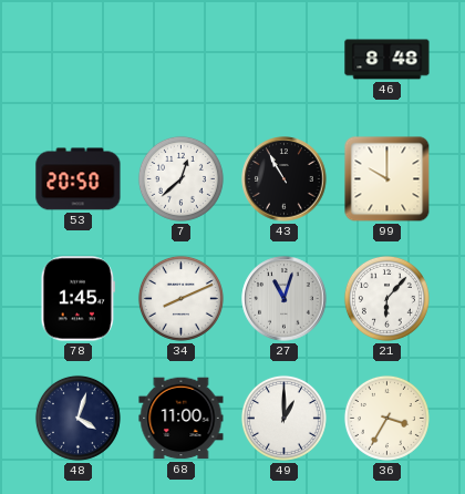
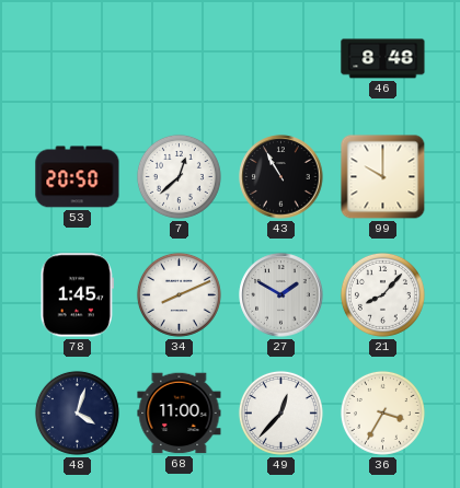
27: 11:03 -> 1:50
21: 6:07 -> 8:07
49: 1:00 -> 12:37
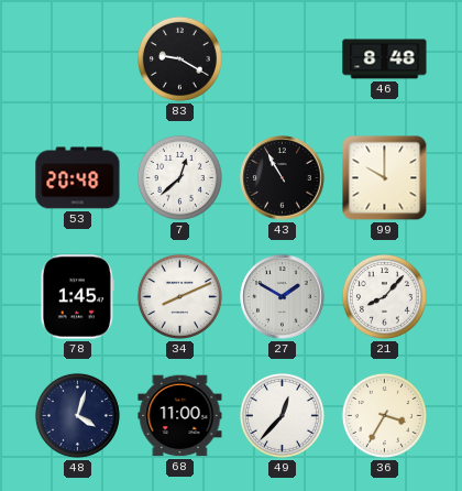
83: none -> 9:20
53: 20:50 -> 20:48
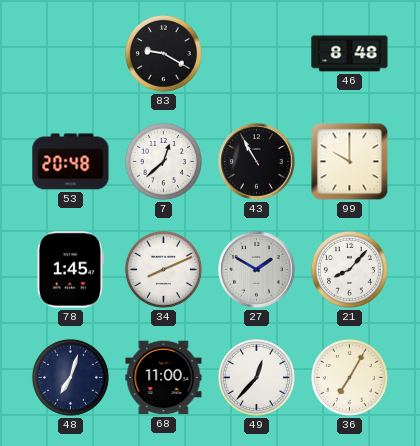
48: 4:03 -> 7:03
36: 3:35 -> 7:05
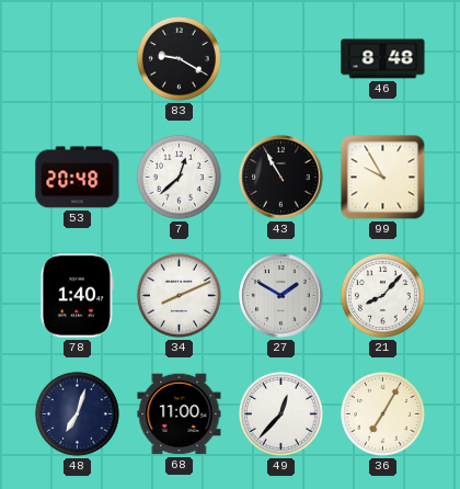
99: 10:00 -> 9:55
78: 1:45 -> 1:40
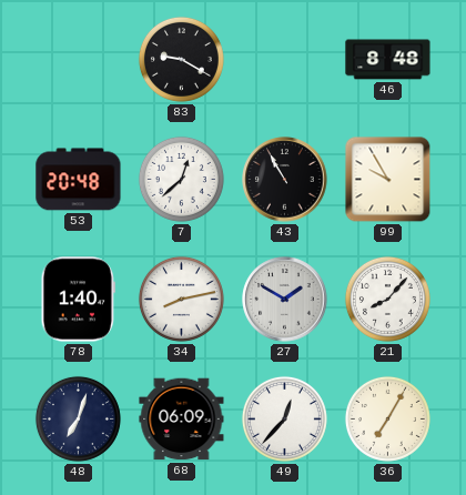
34: 8:11 -> 8:13
68: 11:00 -> 06:09
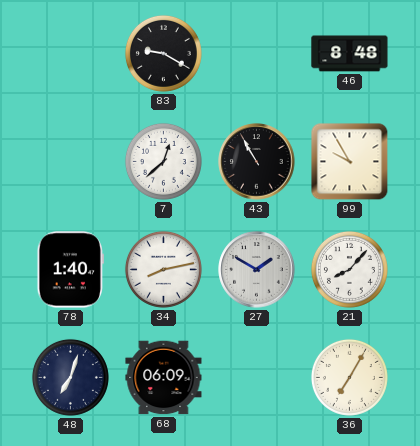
53: 20:48 -> none
49: 12:37 -> none
